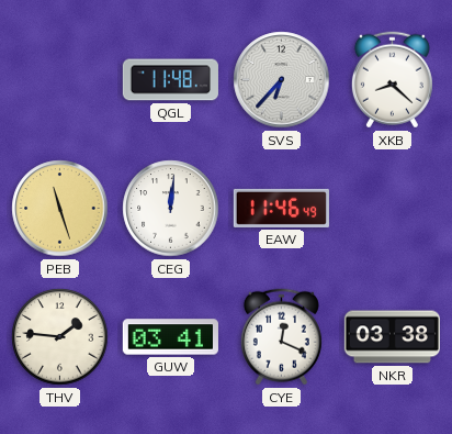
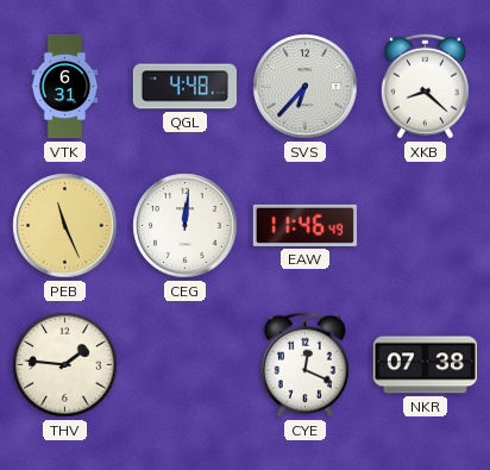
VTK: none -> 6:31
QGL: 11:48 -> 4:48
PEB: 11:27 -> 11:26
GUW: 03:41 -> none
NKR: 03:38 -> 07:38
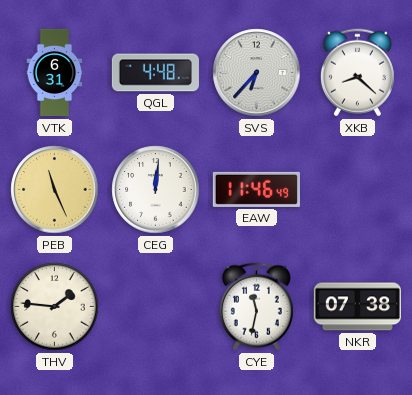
CYE: 12:19 -> 11:32
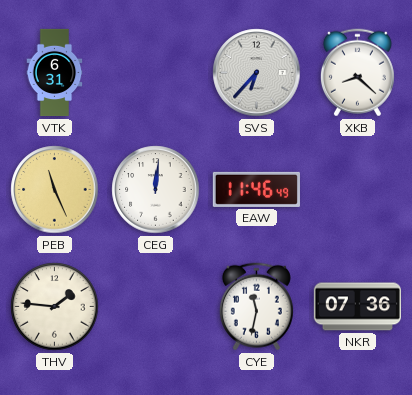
QGL: 4:48 -> none
NKR: 07:38 -> 07:36
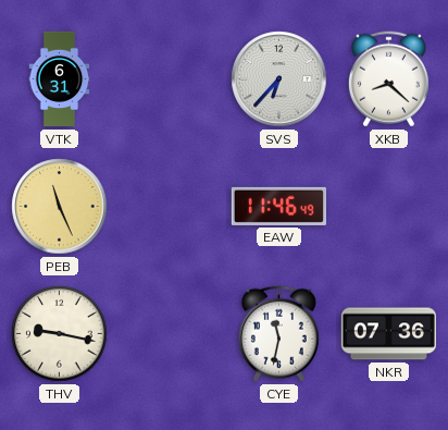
CEG: 12:01 -> none
THV: 1:46 -> 9:17
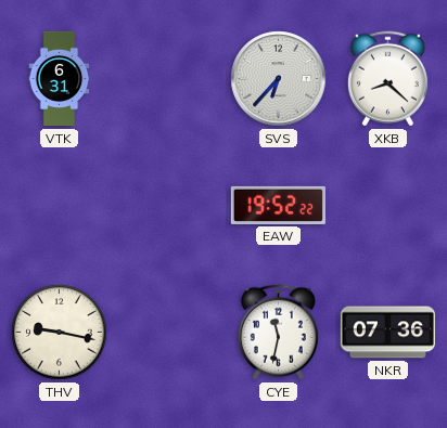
PEB: 11:26 -> none
EAW: 11:46 -> 19:52
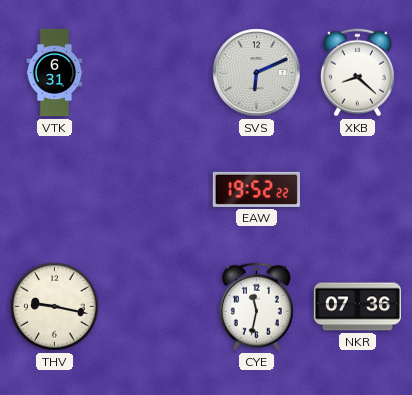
SVS: 6:37 -> 6:11
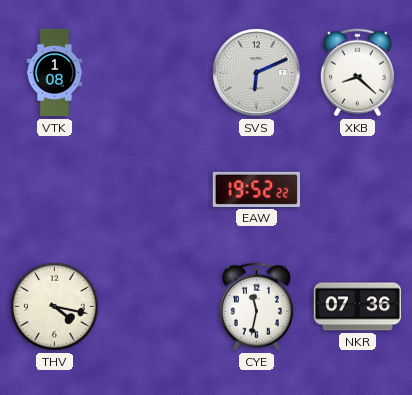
VTK: 6:31 -> 1:08
THV: 9:17 -> 4:17
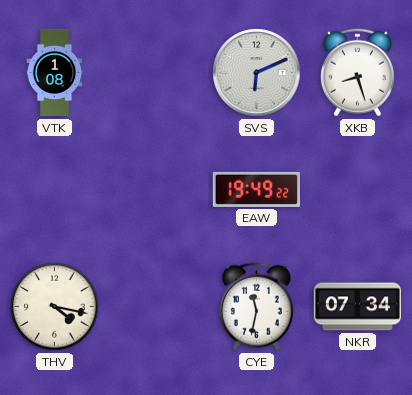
XKB: 8:22 -> 8:27
EAW: 19:52 -> 19:49
NKR: 07:36 -> 07:34
